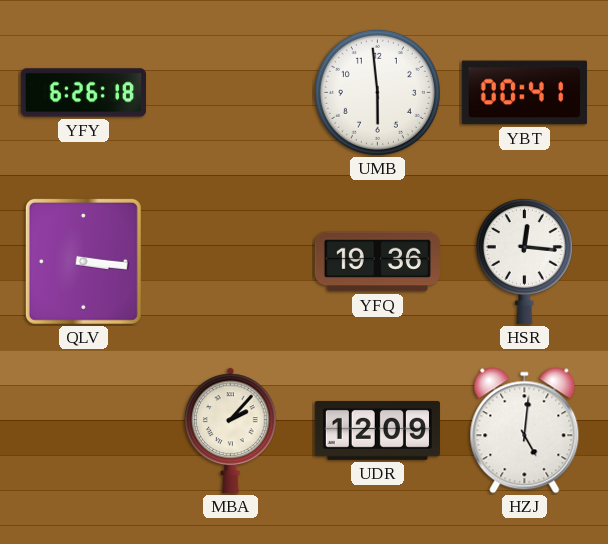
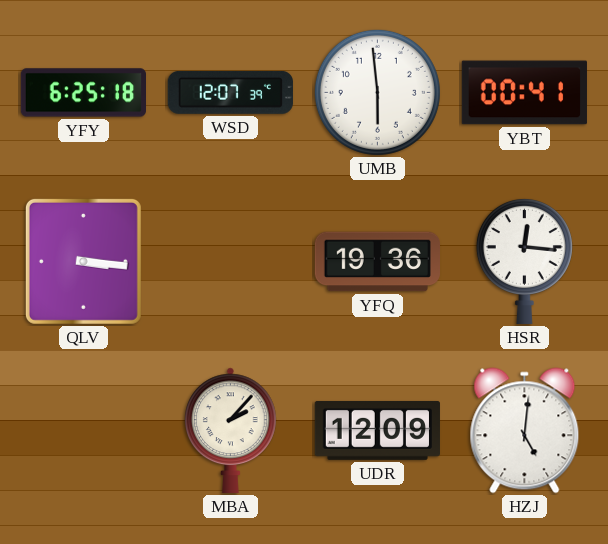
YFY: 6:26 -> 6:25
WSD: none -> 12:07
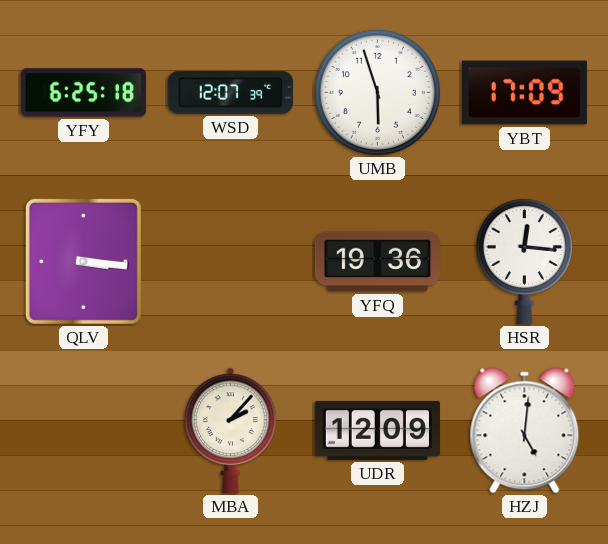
UMB: 5:59 -> 5:57
YBT: 00:41 -> 17:09
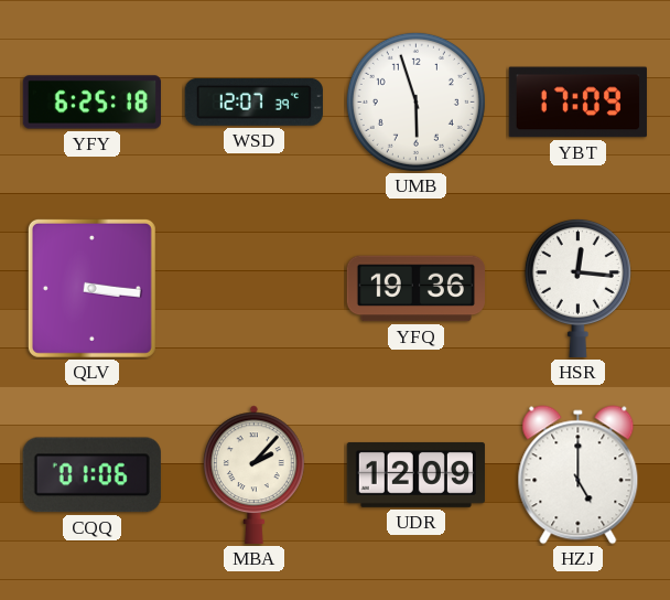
CQQ: none -> 01:06
HZJ: 5:01 -> 5:00
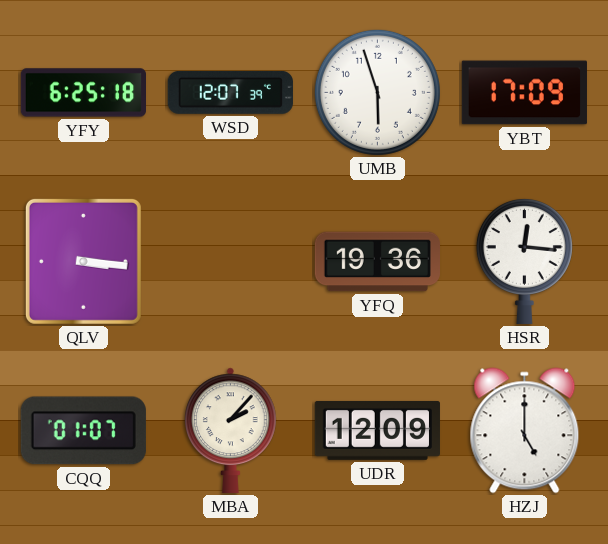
CQQ: 01:06 -> 01:07
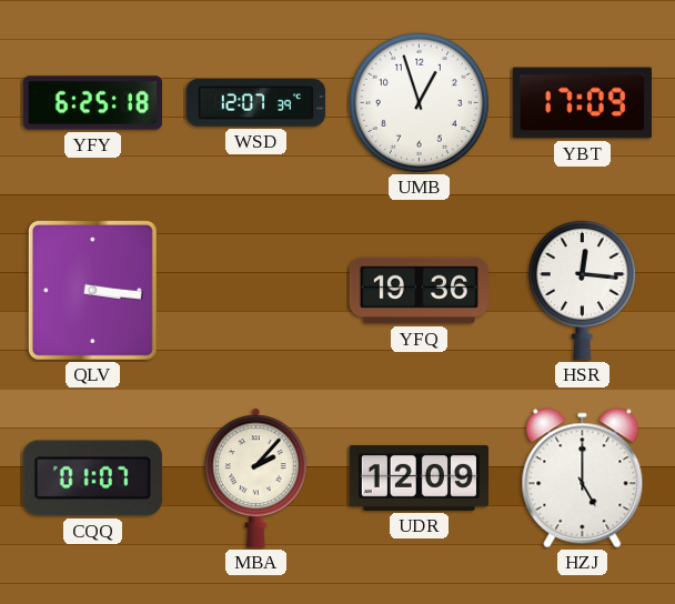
UMB: 5:57 -> 12:57
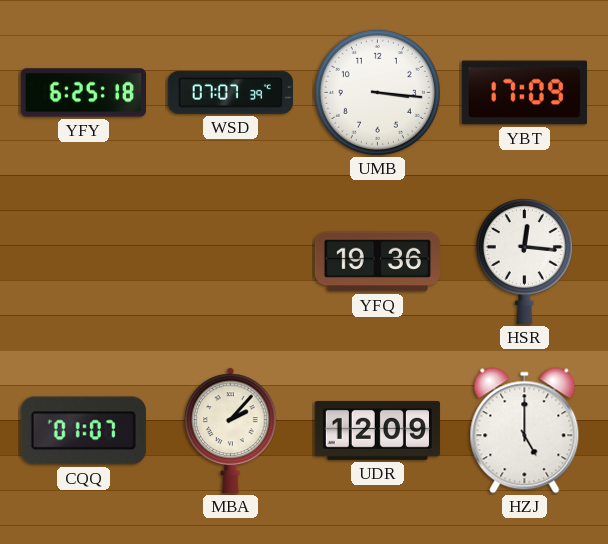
WSD: 12:07 -> 07:07
UMB: 12:57 -> 3:16
QLV: 3:16 -> none
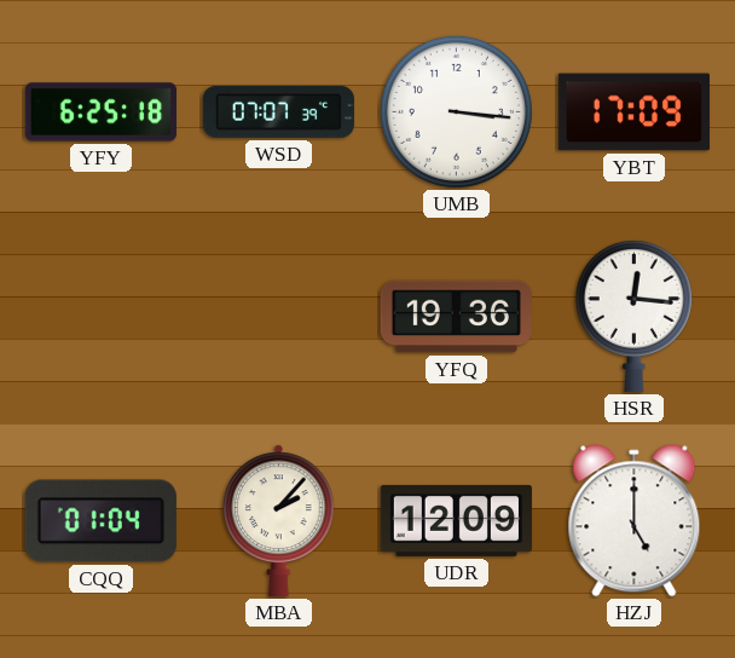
CQQ: 01:07 -> 01:04
